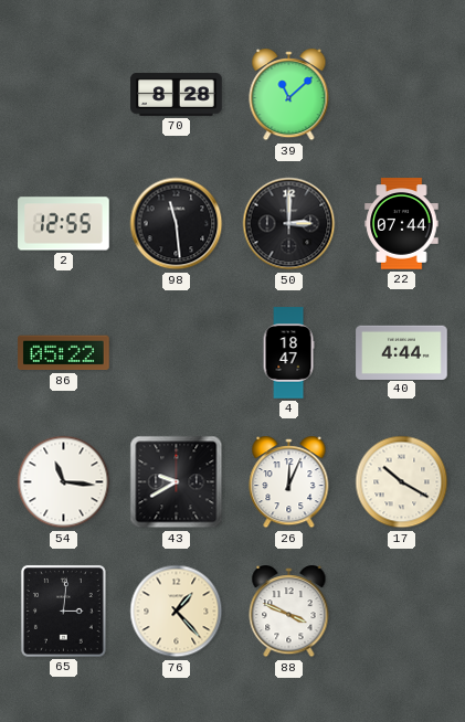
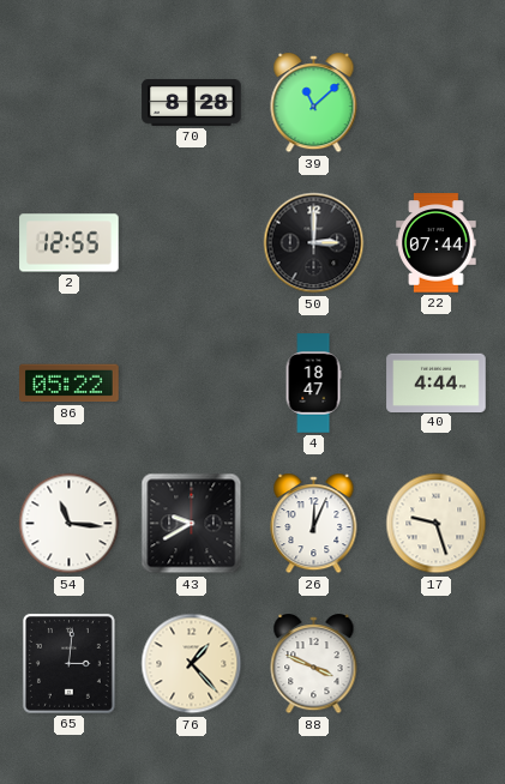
98: 11:29 -> none
17: 10:20 -> 9:27
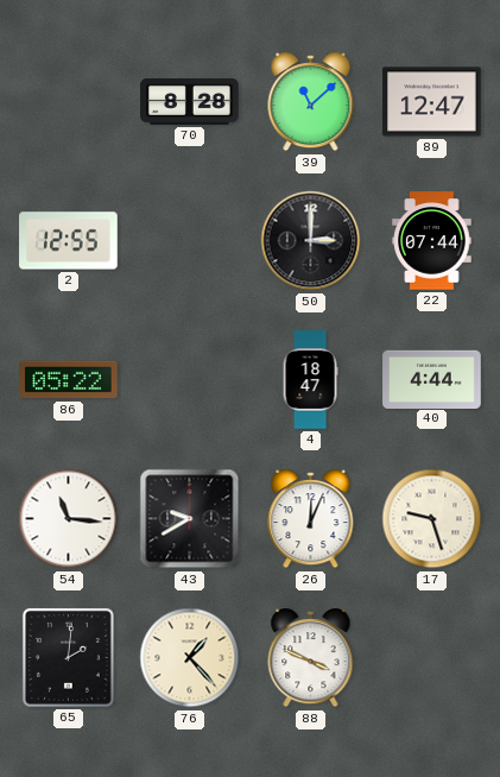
89: none -> 12:47
65: 3:01 -> 2:01
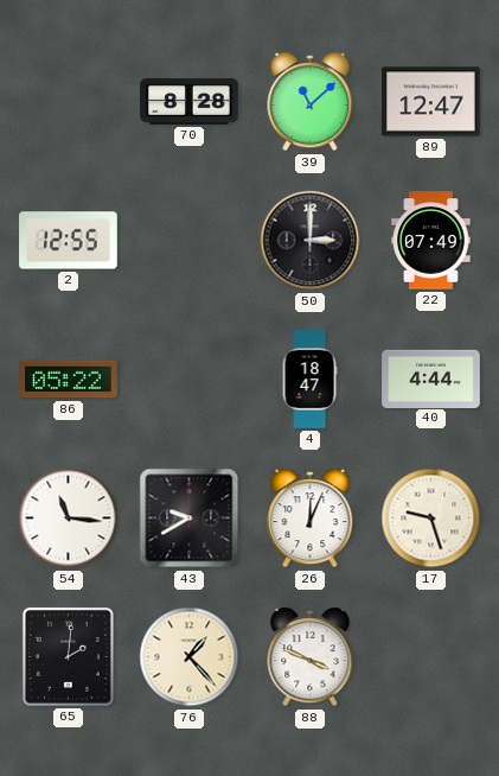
22: 07:44 -> 07:49
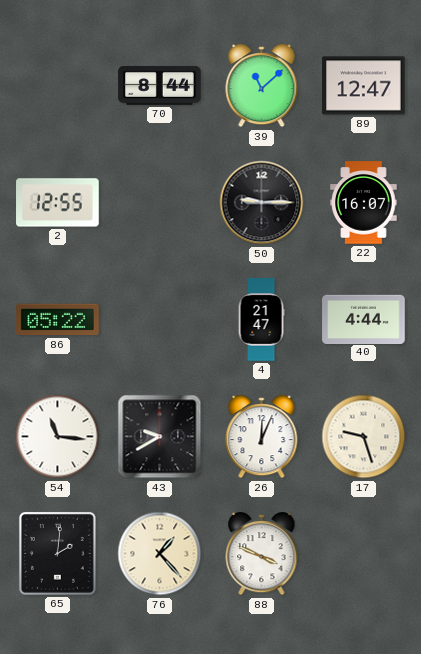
70: 8:28 -> 8:44
50: 3:00 -> 9:15
22: 07:49 -> 16:07
4: 18:47 -> 21:47
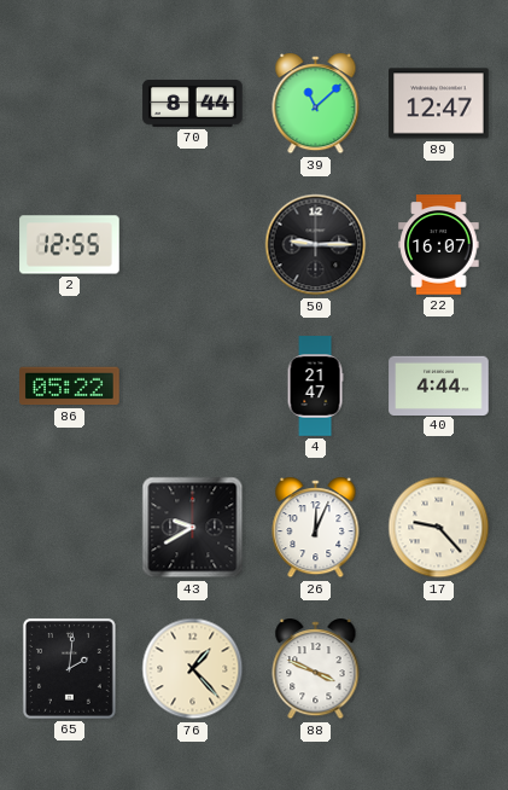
54: 11:16 -> none
17: 9:27 -> 9:23
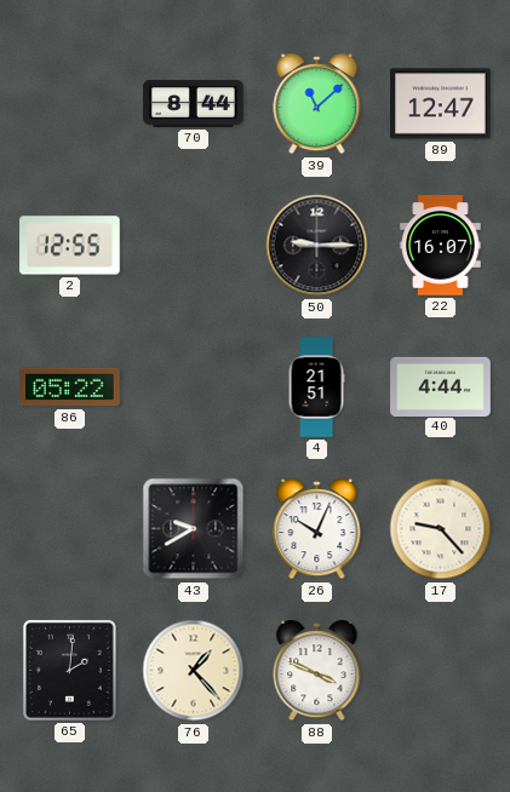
4: 21:47 -> 21:51
26: 12:04 -> 10:04
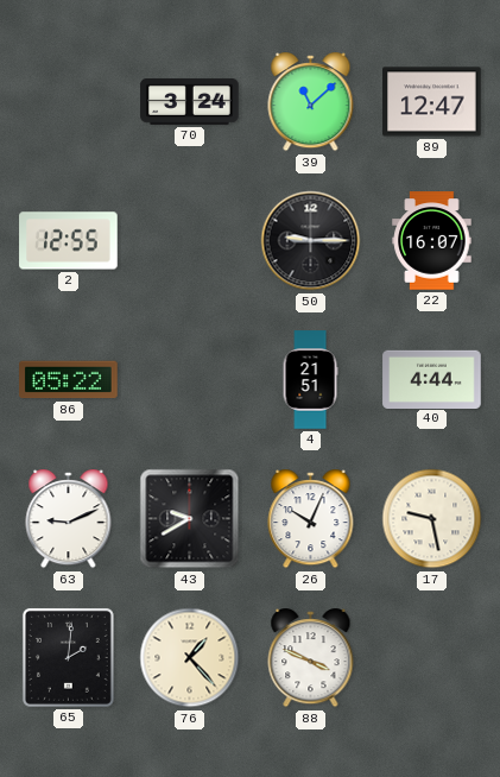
70: 8:44 -> 3:24
63: none -> 9:11
17: 9:23 -> 9:28
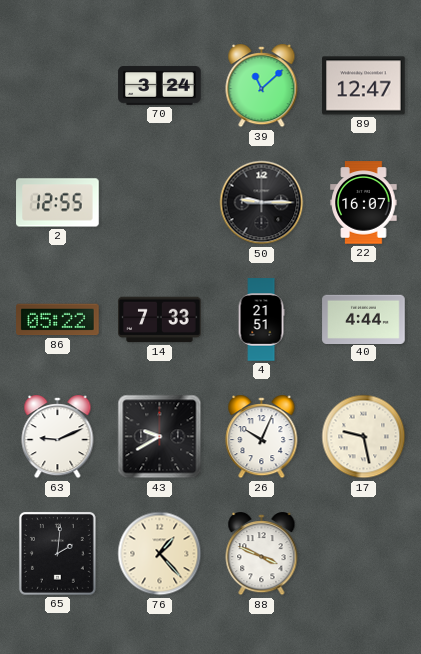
14: none -> 7:33
